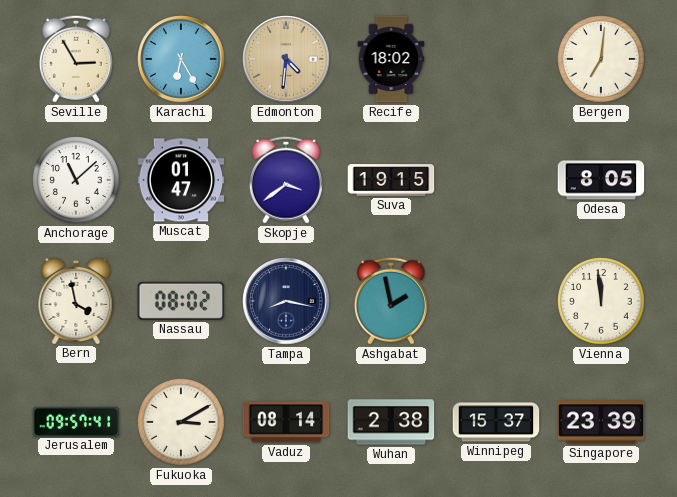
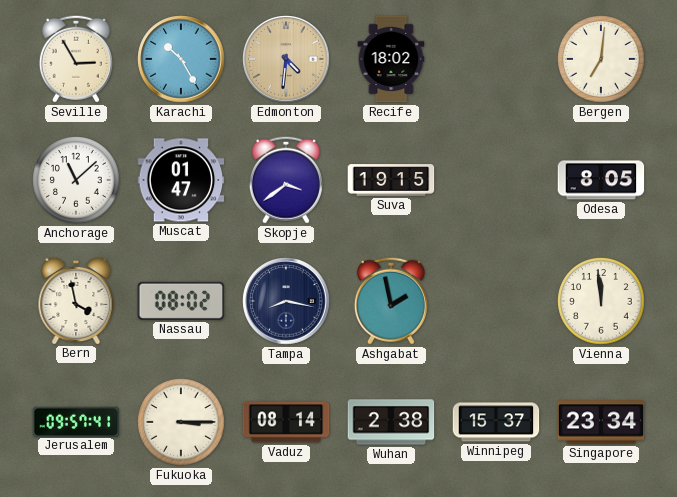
Karachi: 6:25 -> 10:25
Fukuoka: 3:10 -> 3:15
Singapore: 23:39 -> 23:34
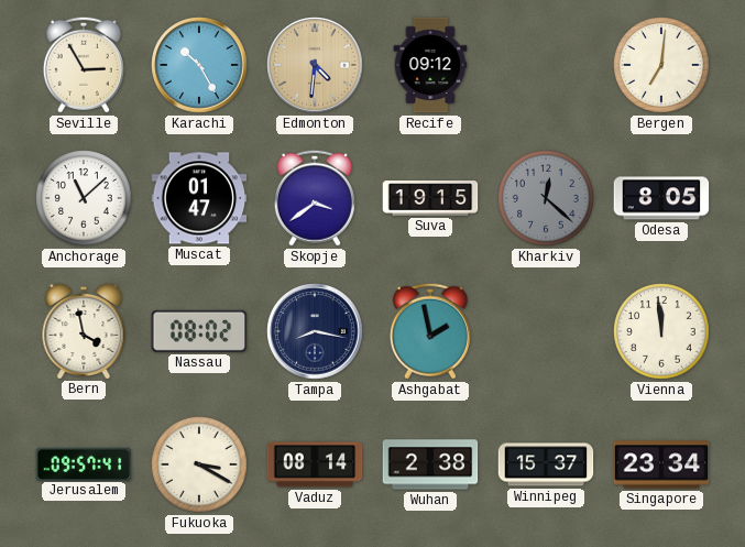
Recife: 18:02 -> 09:12
Kharkiv: none -> 12:22
Fukuoka: 3:15 -> 3:20
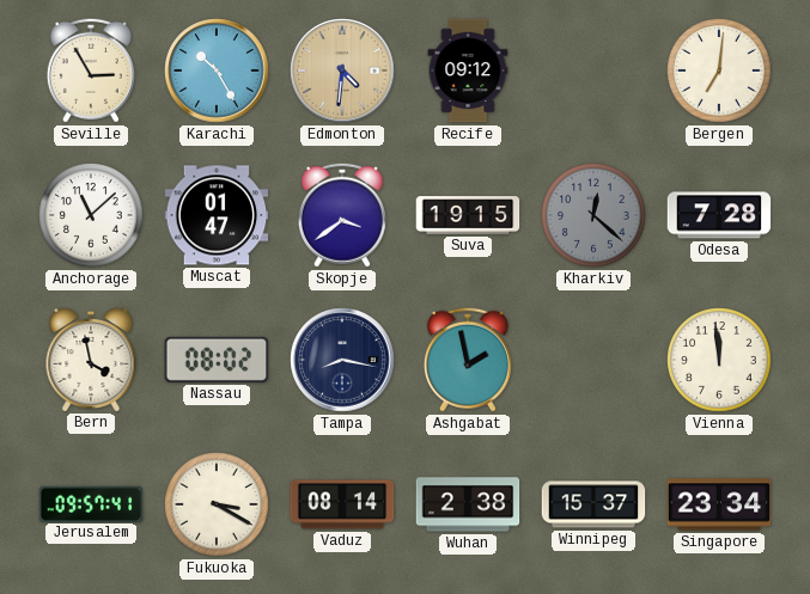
Odesa: 8:05 -> 7:28
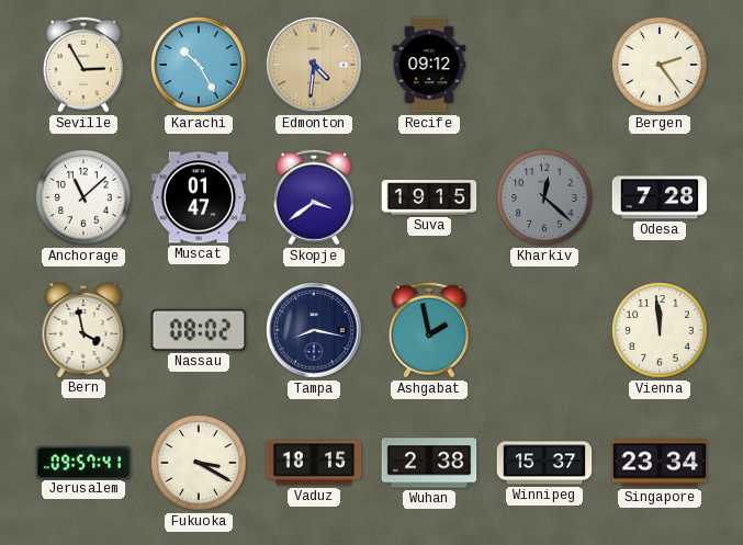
Bergen: 7:01 -> 2:24
Vaduz: 08:14 -> 18:15
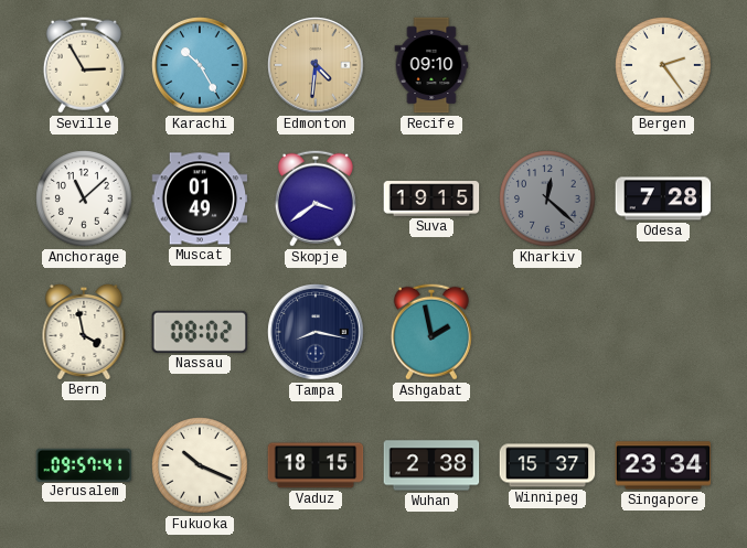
Recife: 09:12 -> 09:10
Muscat: 01:47 -> 01:49
Vienna: 11:59 -> none
Fukuoka: 3:20 -> 10:19
